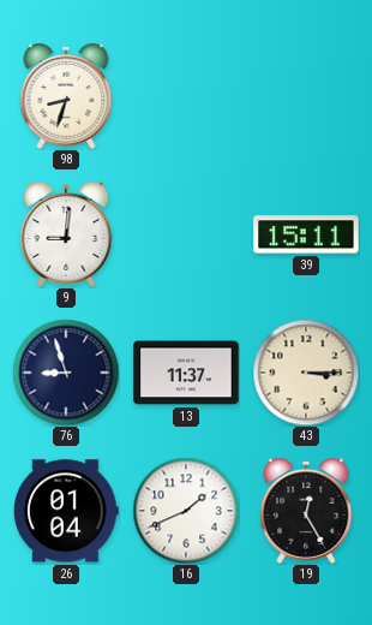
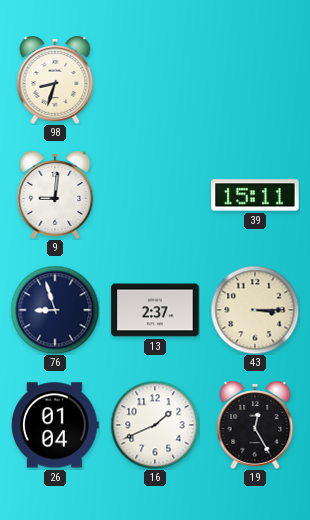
13: 11:37 -> 2:37
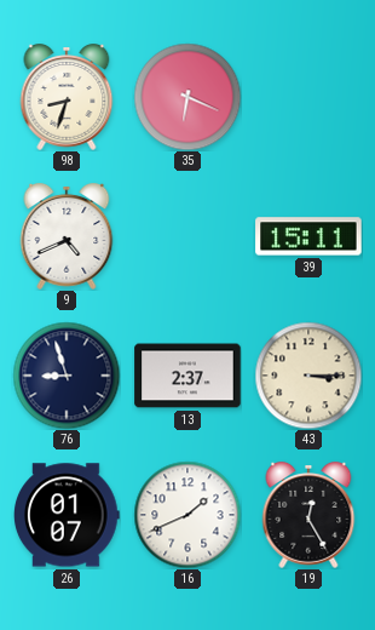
35: none -> 6:19
9: 9:01 -> 4:41
26: 01:04 -> 01:07
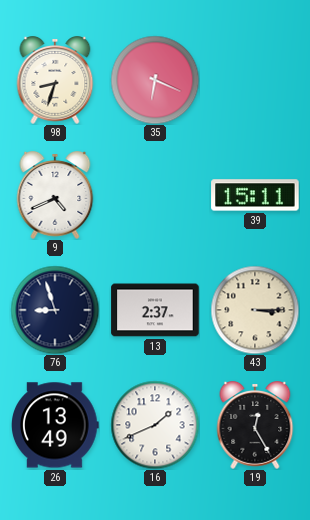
26: 01:07 -> 13:49
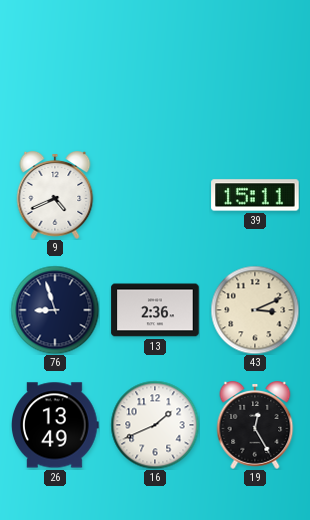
98: 8:33 -> none
35: 6:19 -> none
13: 2:37 -> 2:36
43: 3:15 -> 3:11
